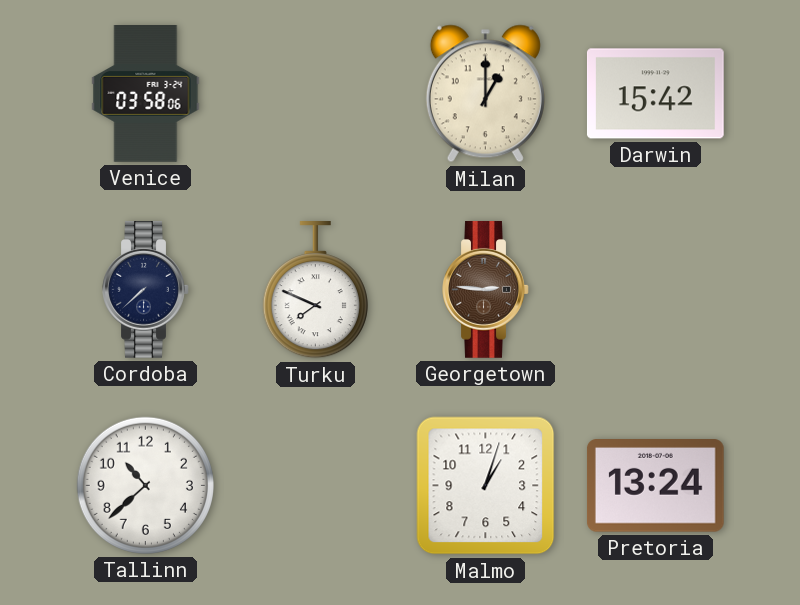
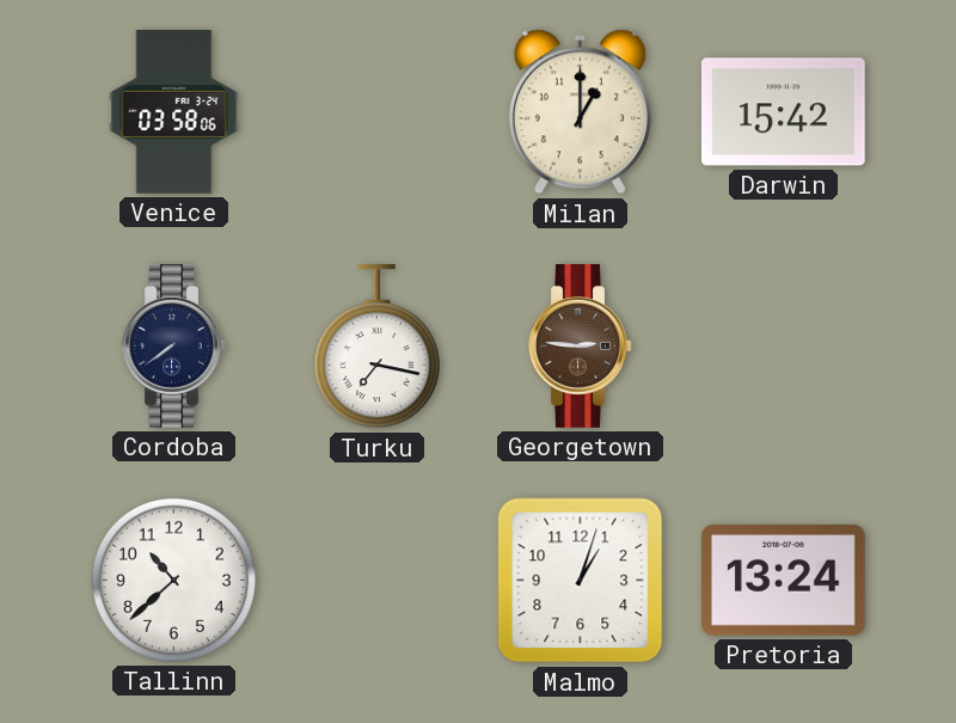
Cordoba: 7:38 -> 7:39
Turku: 7:49 -> 7:17
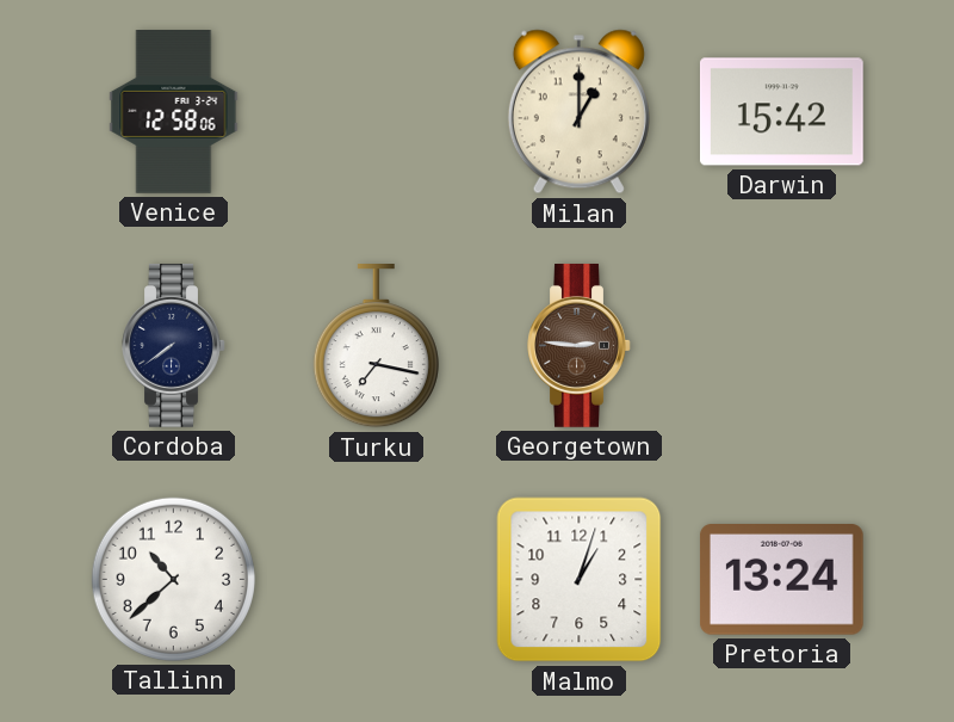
Venice: 03:58 -> 12:58
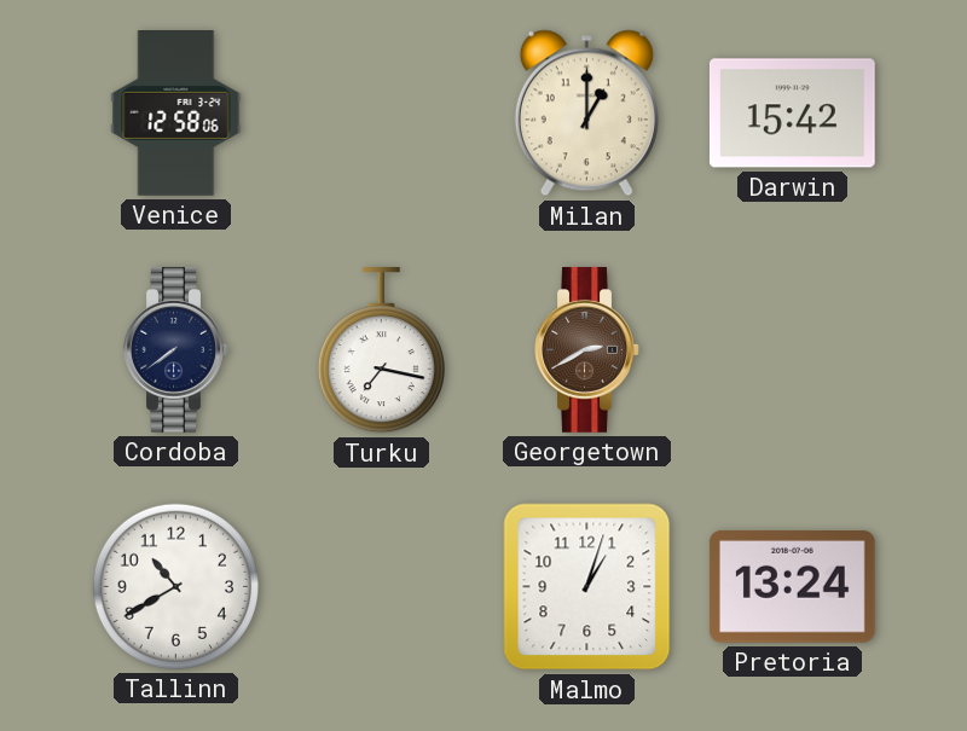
Georgetown: 2:46 -> 2:40
Tallinn: 10:38 -> 10:40
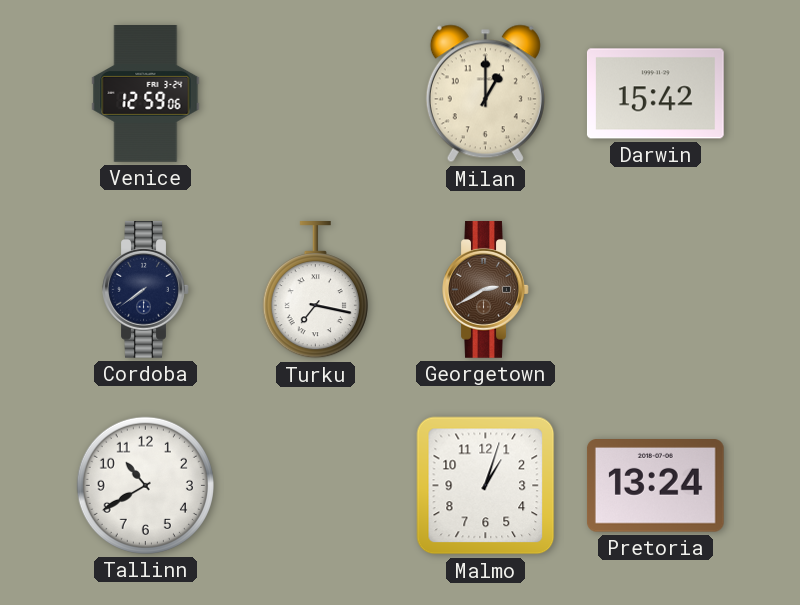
Venice: 12:58 -> 12:59
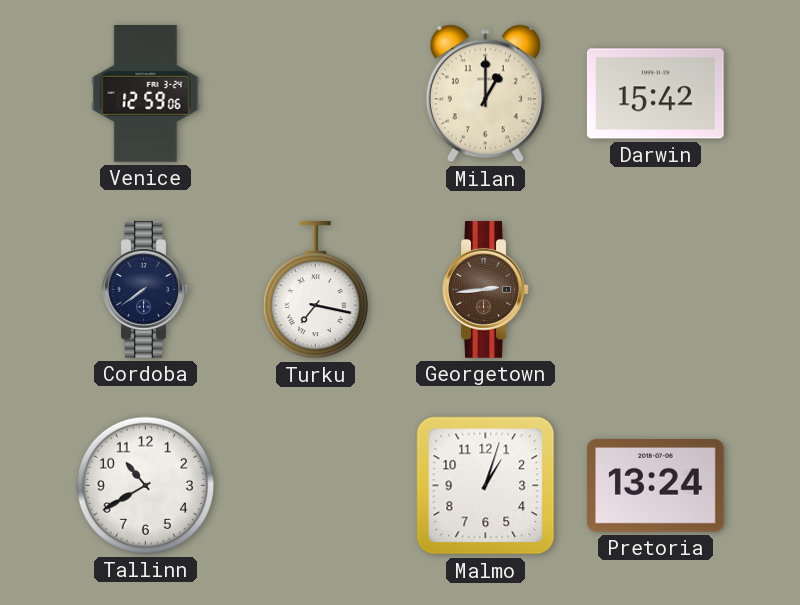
Georgetown: 2:40 -> 2:44
